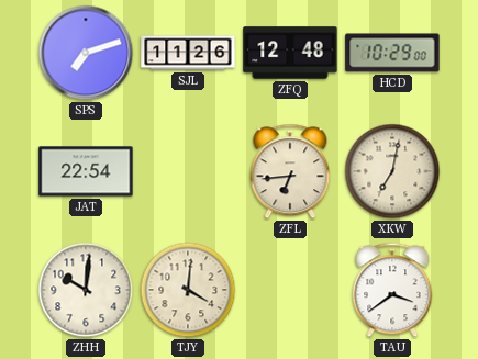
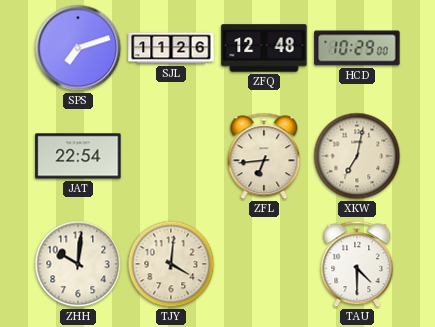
TAU: 3:39 -> 4:30
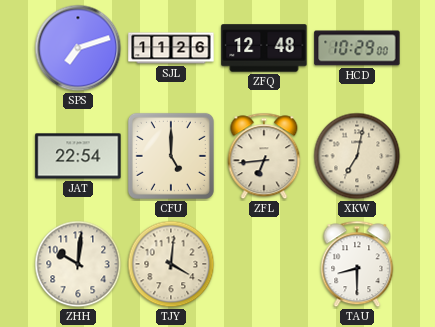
CFU: none -> 5:00
TAU: 4:30 -> 8:30
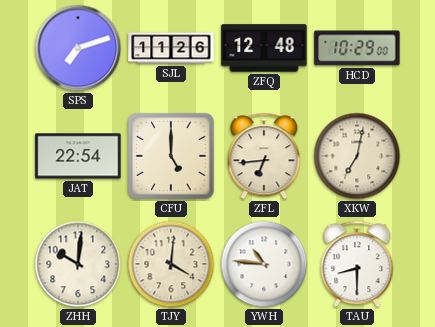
YWH: none -> 10:46
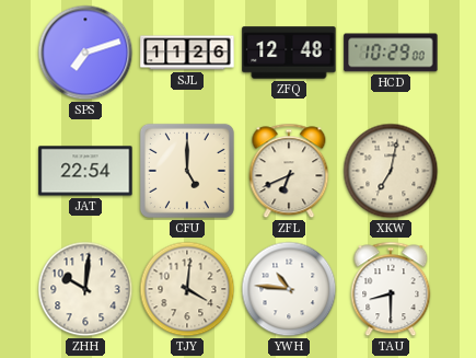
ZFL: 6:44 -> 6:41
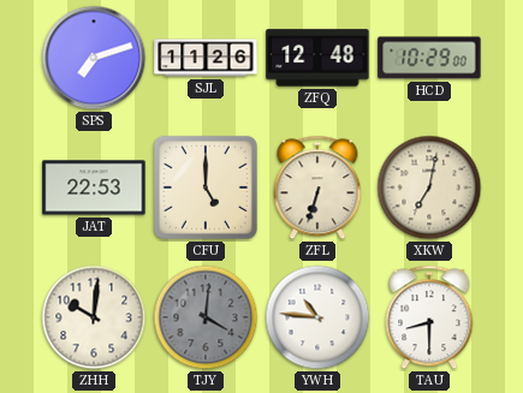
JAT: 22:54 -> 22:53
ZFL: 6:41 -> 6:33
TJY dial: cream -> grey
